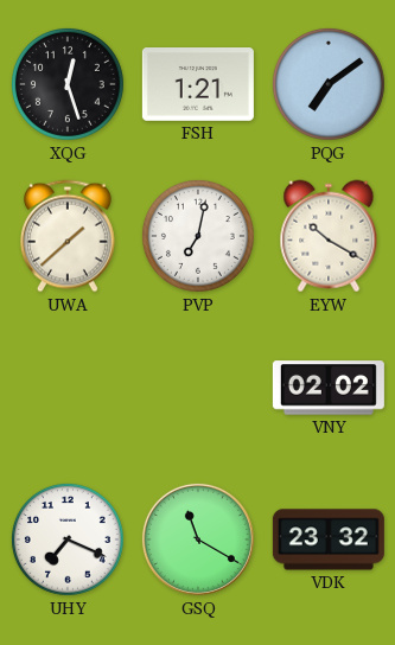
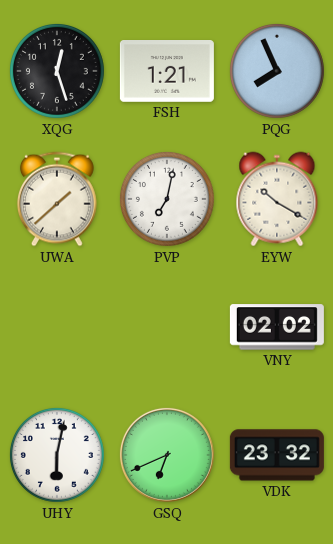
PQG: 7:09 -> 7:56
UHY: 7:19 -> 6:02
GSQ: 11:20 -> 6:41
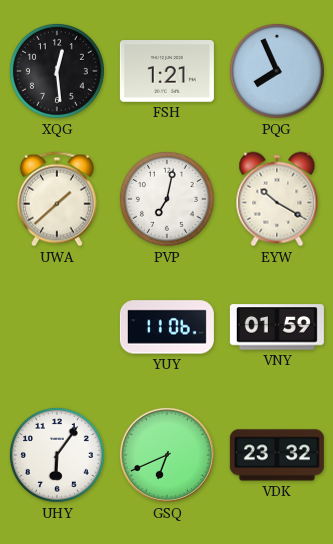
XQG: 12:27 -> 12:29
YUY: none -> 11:06
VNY: 02:02 -> 01:59
UHY: 6:02 -> 6:06
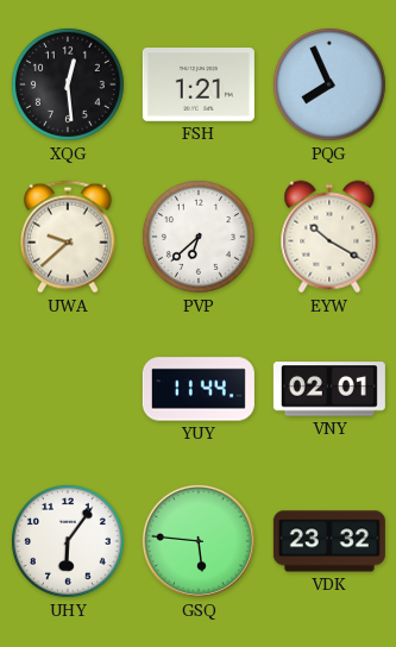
UWA: 1:38 -> 9:38
PVP: 7:02 -> 6:38
YUY: 11:06 -> 11:44
VNY: 01:59 -> 02:01
GSQ: 6:41 -> 5:46
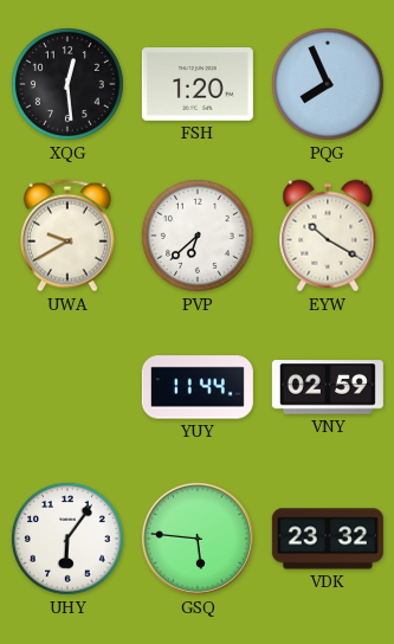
FSH: 1:21 -> 1:20
UWA: 9:38 -> 9:40
VNY: 02:01 -> 02:59
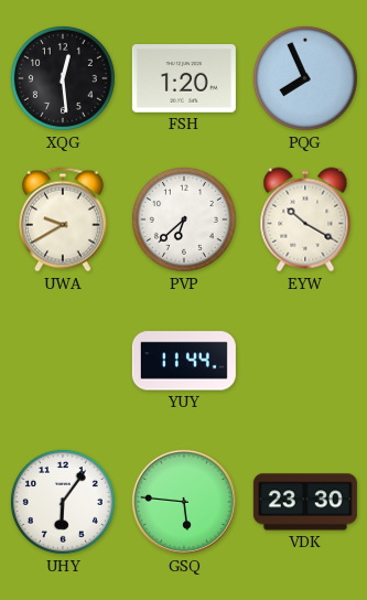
VNY: 02:59 -> none
VDK: 23:32 -> 23:30
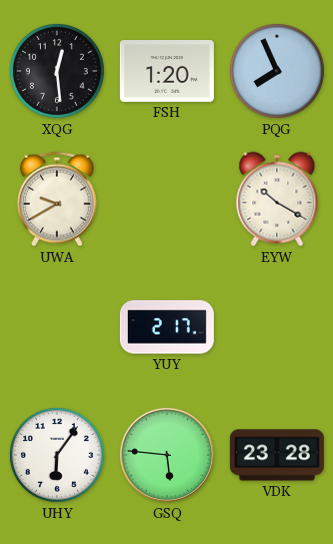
PVP: 6:38 -> none
YUY: 11:44 -> 2:17
VDK: 23:30 -> 23:28
